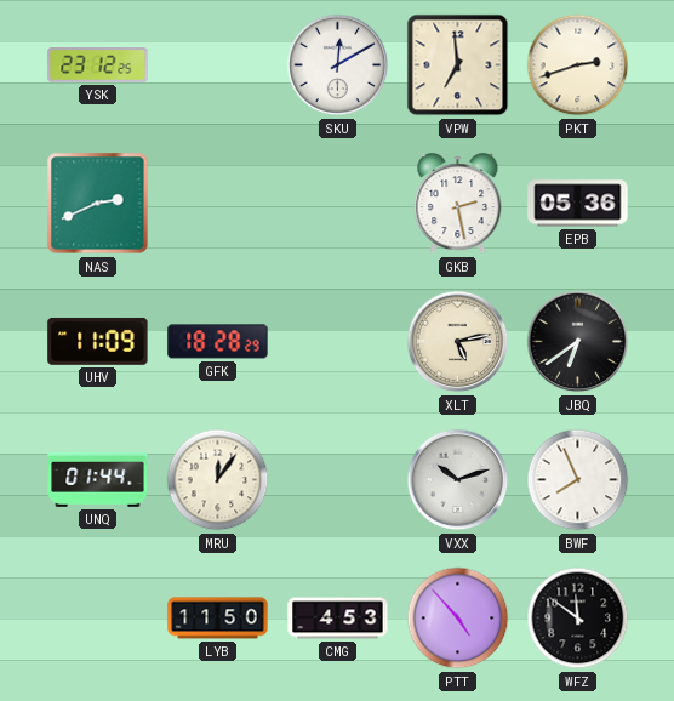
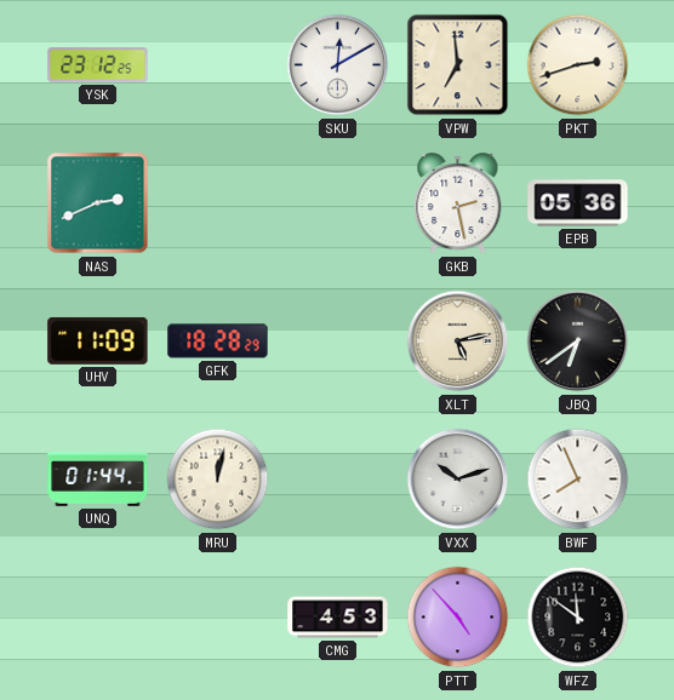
MRU: 12:06 -> 12:02
LYB: 11:50 -> none
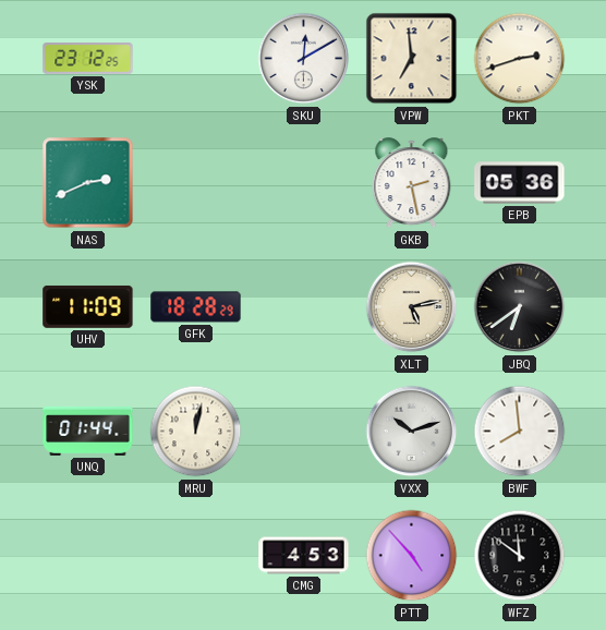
BWF: 7:56 -> 7:59
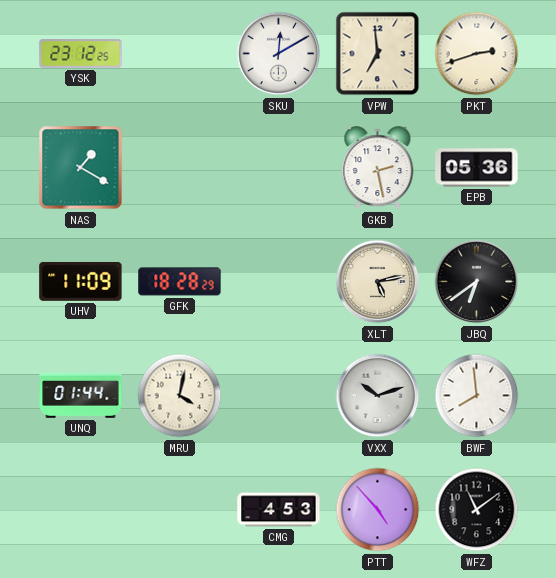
NAS: 2:41 -> 1:20
MRU: 12:02 -> 4:02
WFZ: 11:51 -> 11:09
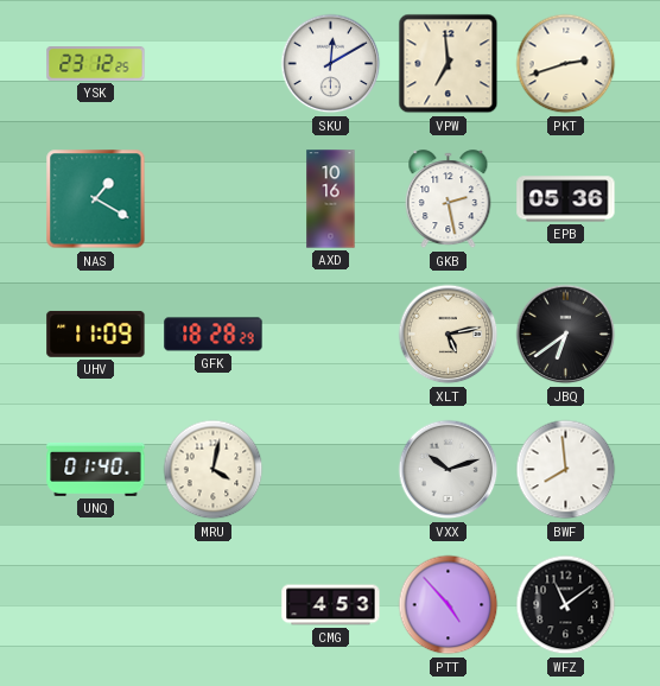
AXD: none -> 10:16
UNQ: 01:44 -> 01:40
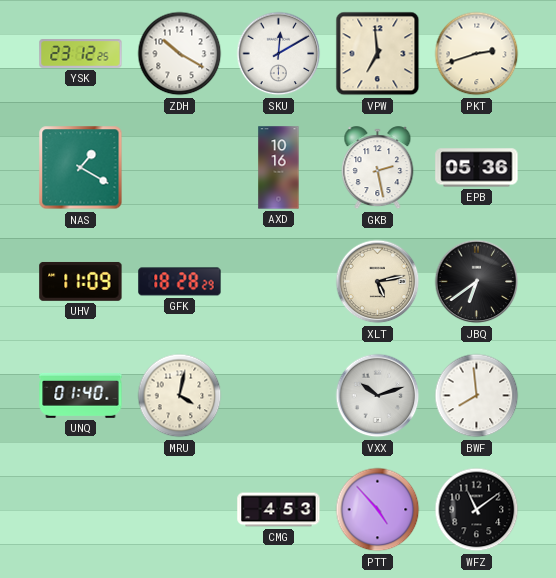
ZDH: none -> 10:20
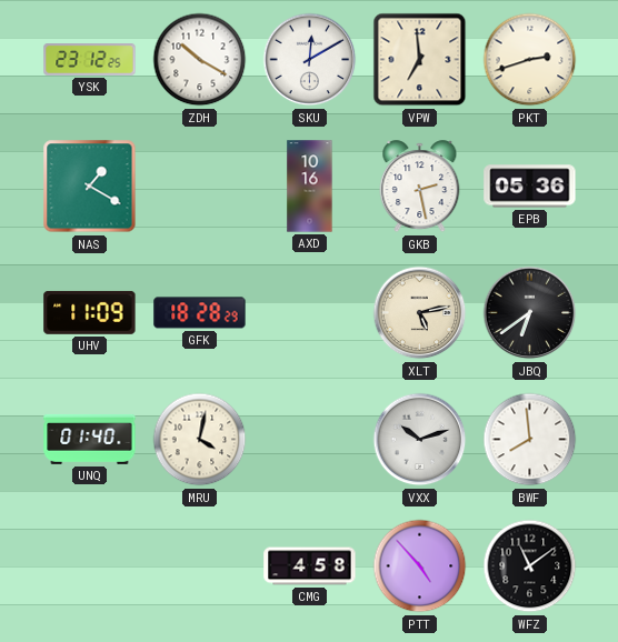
CMG: 4:53 -> 4:58
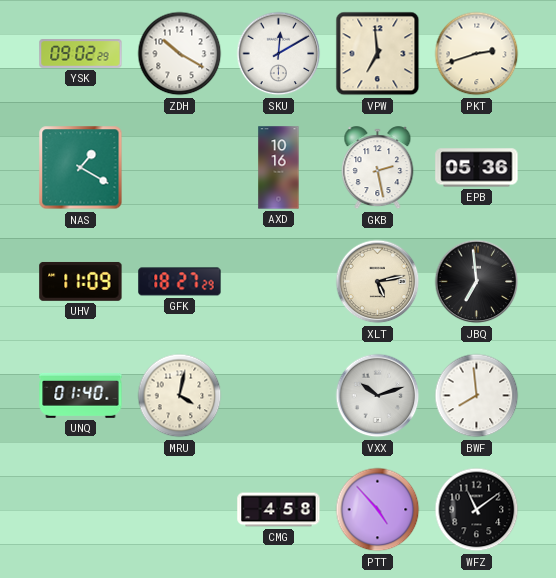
YSK: 23:12 -> 09:02
GFK: 18:28 -> 18:27
JBQ: 6:39 -> 6:59
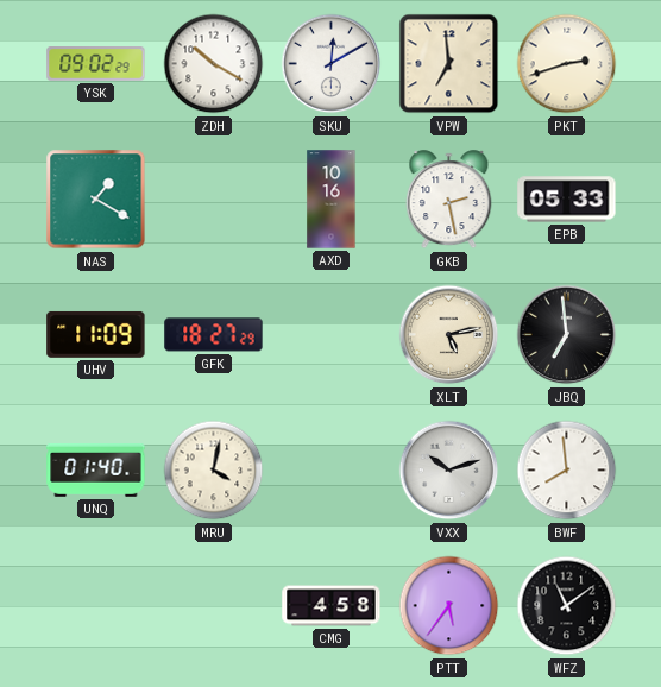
EPB: 05:36 -> 05:33
PTT: 4:53 -> 5:36
